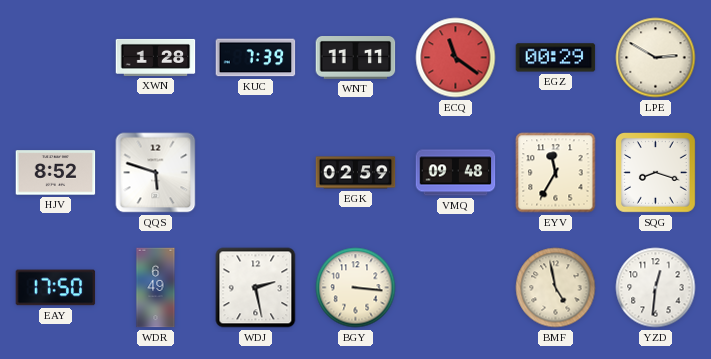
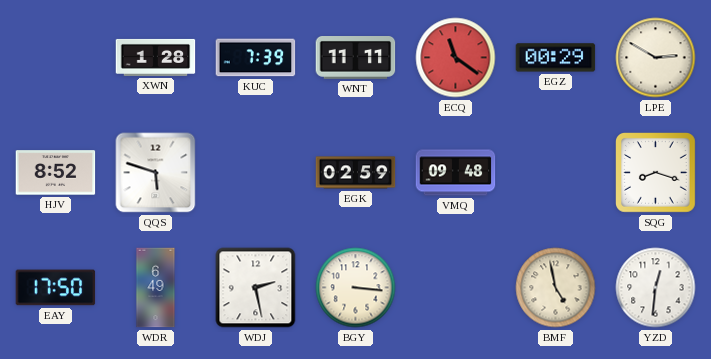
EYV: 11:35 -> none
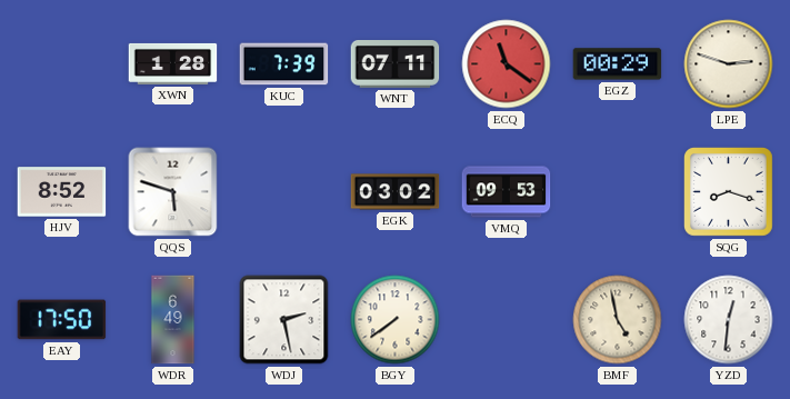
WNT: 11:11 -> 07:11
LPE: 2:50 -> 2:48
EGK: 02:59 -> 03:02
VMQ: 09:48 -> 09:53
BGY: 3:16 -> 7:39
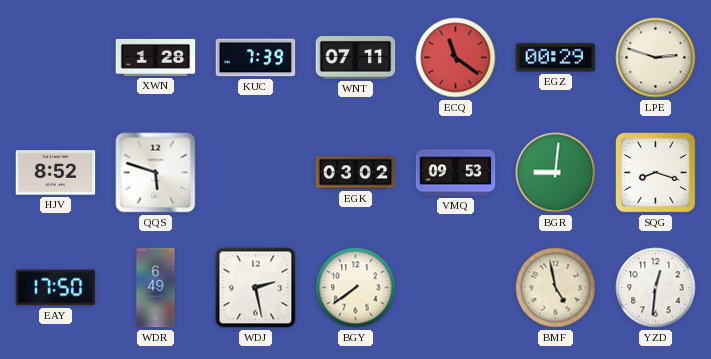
BGR: none -> 9:01
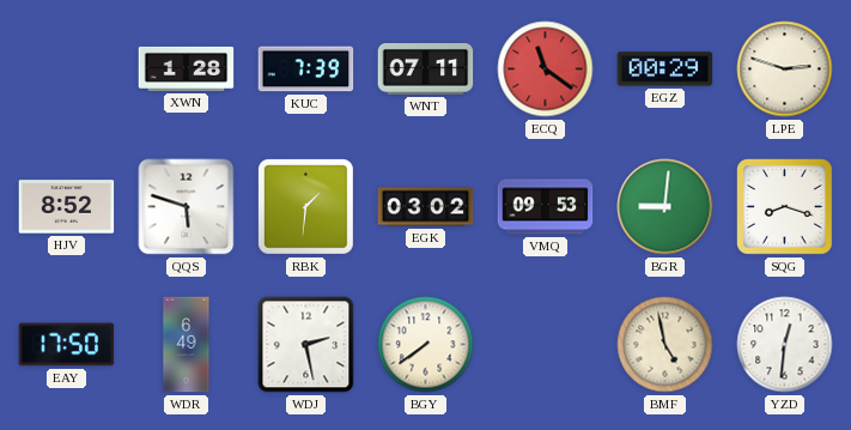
RBK: none -> 1:31
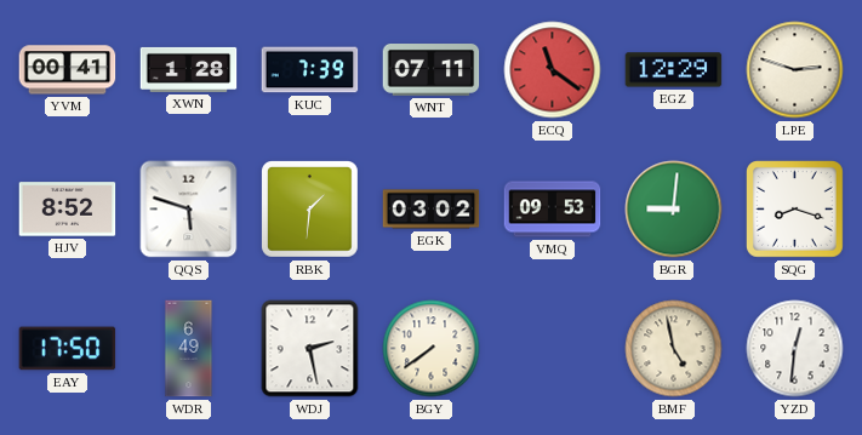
YVM: none -> 00:41
EGZ: 00:29 -> 12:29
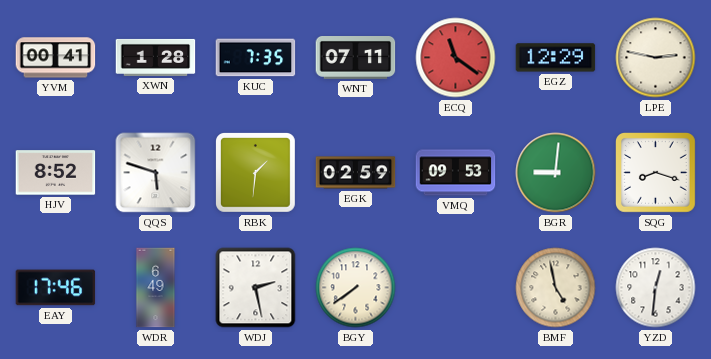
KUC: 7:39 -> 7:35
LPE: 2:48 -> 2:47
EGK: 03:02 -> 02:59
EAY: 17:50 -> 17:46
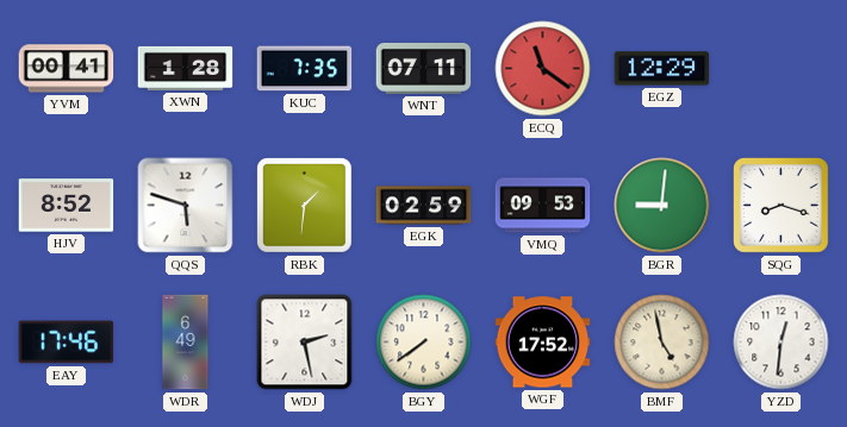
LPE: 2:47 -> none
WGF: none -> 17:52
